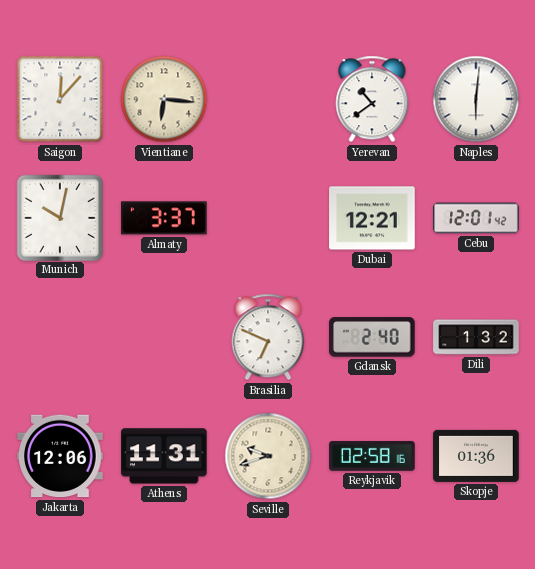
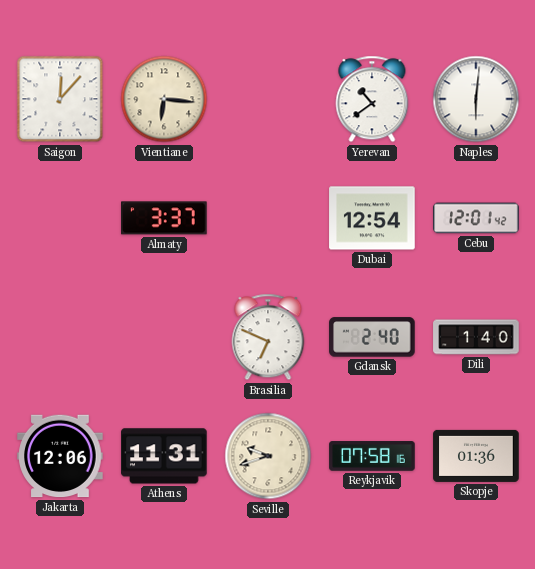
Munich: 10:02 -> none
Dubai: 12:21 -> 12:54
Dili: 1:32 -> 1:40
Reykjavik: 02:58 -> 07:58
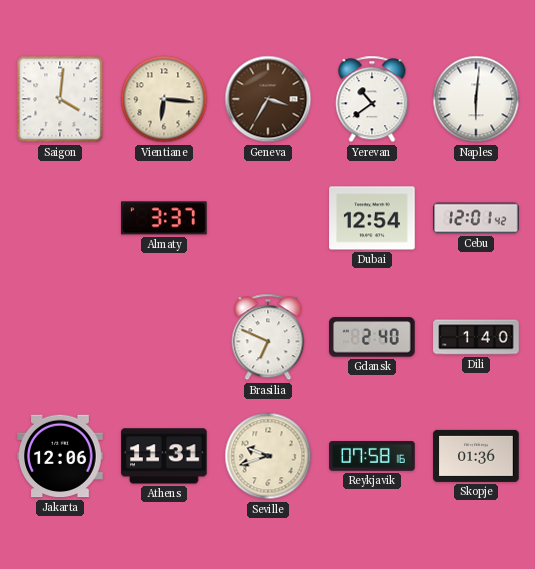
Saigon: 12:07 -> 4:01
Geneva: none -> 3:35
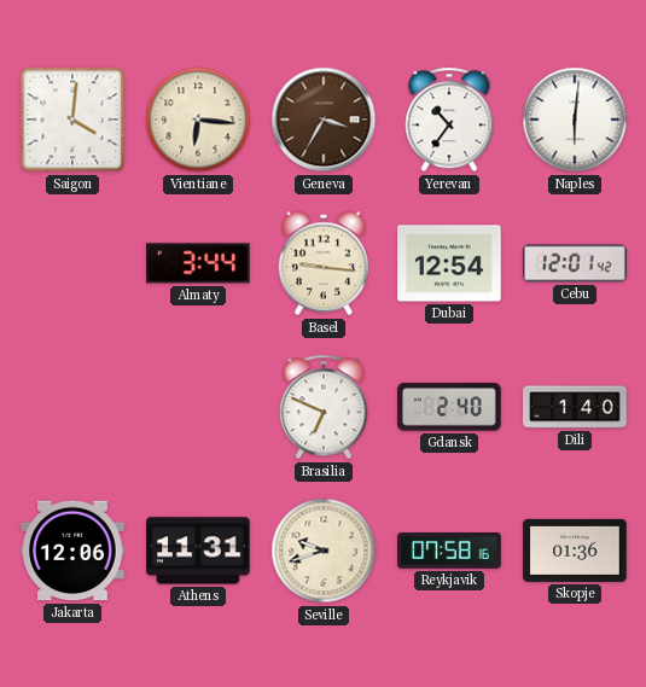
Yerevan: 10:39 -> 10:36
Almaty: 3:37 -> 3:44
Basel: none -> 9:16
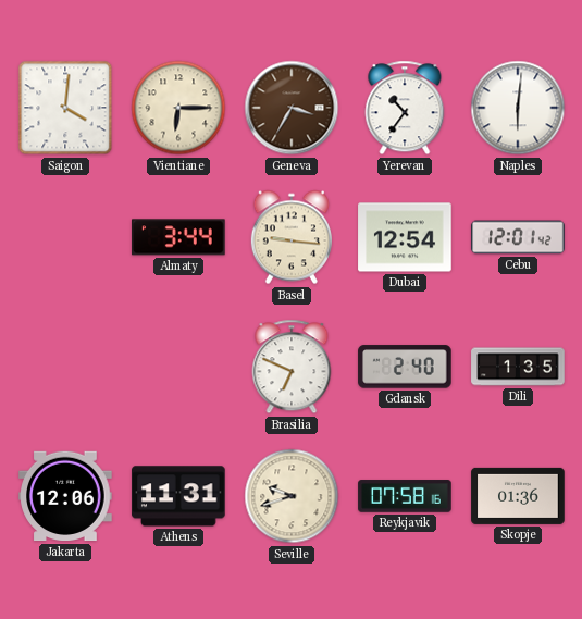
Vientiane: 6:16 -> 6:15
Dili: 1:40 -> 1:35
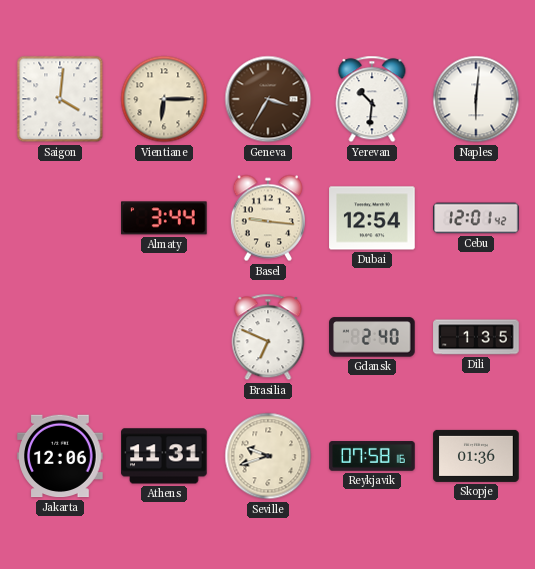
Yerevan: 10:36 -> 10:31
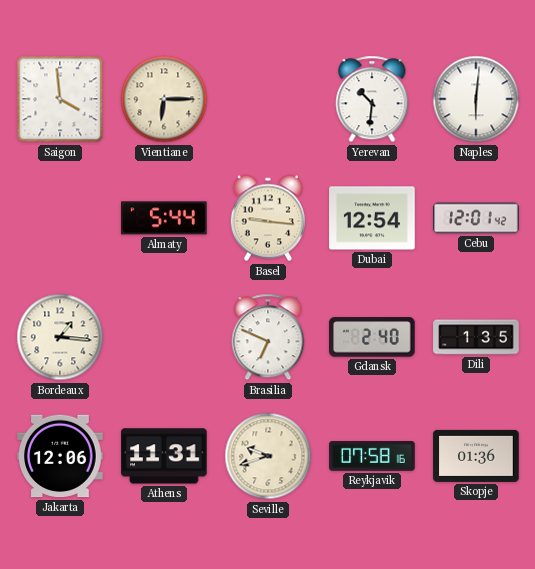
Saigon: 4:01 -> 3:59
Geneva: 3:35 -> none
Almaty: 3:44 -> 5:44
Bordeaux: none -> 1:16
